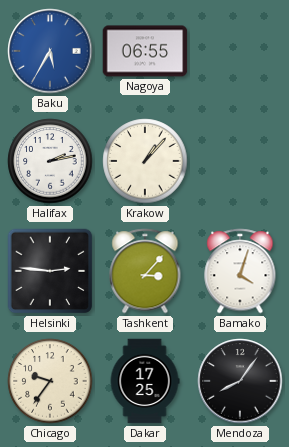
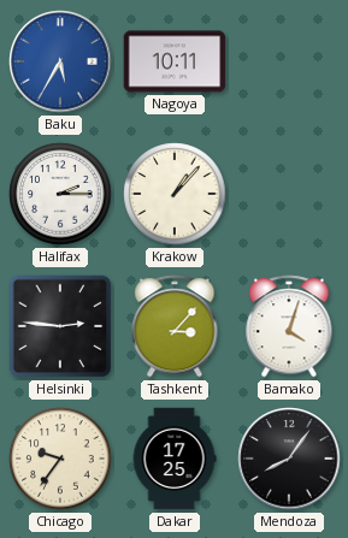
Nagoya: 06:55 -> 10:11
Halifax: 2:13 -> 2:15
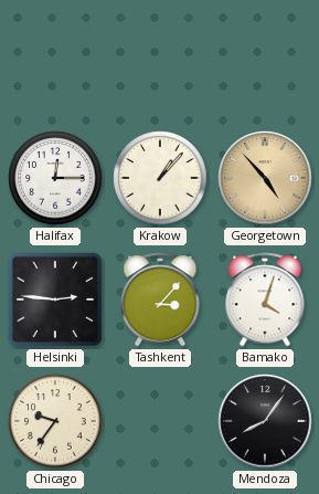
Baku: 5:35 -> none
Nagoya: 10:11 -> none
Halifax: 2:15 -> 12:15
Georgetown: none -> 4:53
Dakar: 17:25 -> none
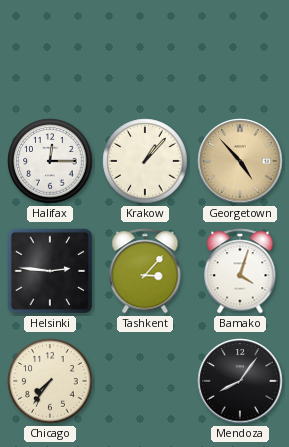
Chicago: 9:36 -> 7:36
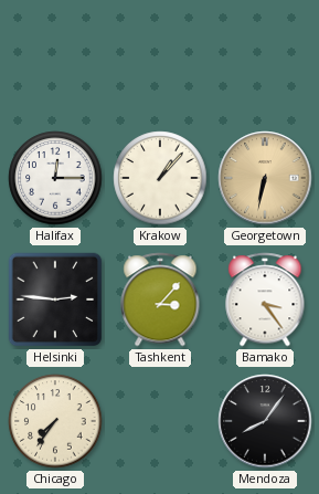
Georgetown: 4:53 -> 6:32
Bamako: 4:03 -> 3:24
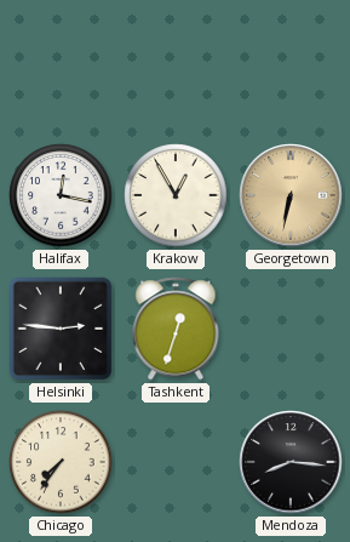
Halifax: 12:15 -> 12:17
Krakow: 1:07 -> 12:55
Tashkent: 3:07 -> 12:33
Bamako: 3:24 -> none
Mendoza: 8:06 -> 8:16
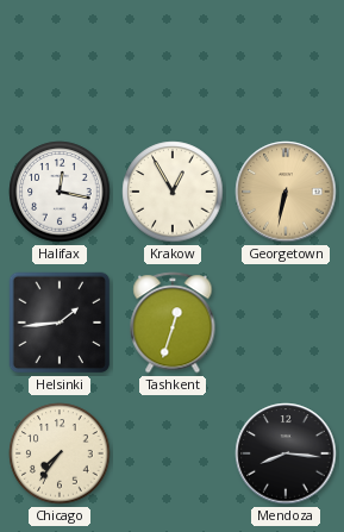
Helsinki: 2:46 -> 1:44
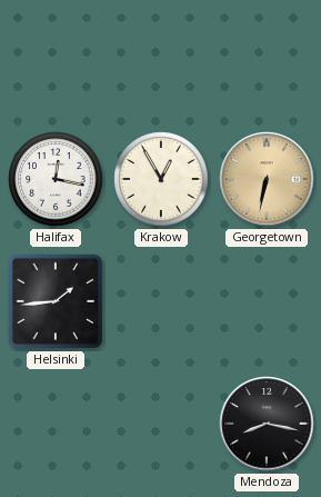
Tashkent: 12:33 -> none
Chicago: 7:36 -> none
Mendoza: 8:16 -> 8:17
